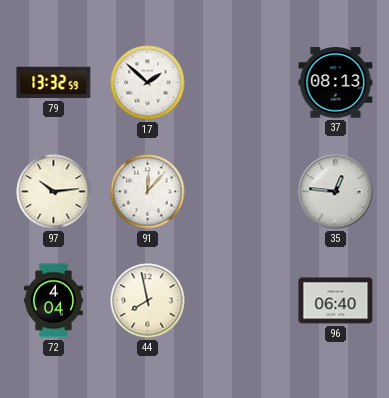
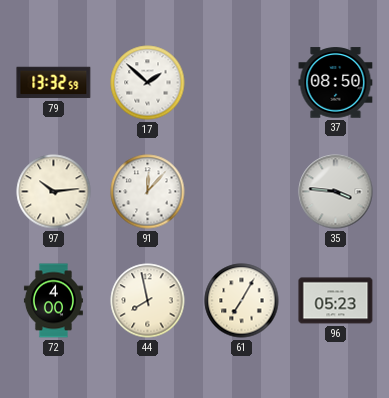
37: 08:13 -> 08:50
35: 12:46 -> 3:46
72: 4:04 -> 4:00
61: none -> 7:05
96: 06:40 -> 05:23
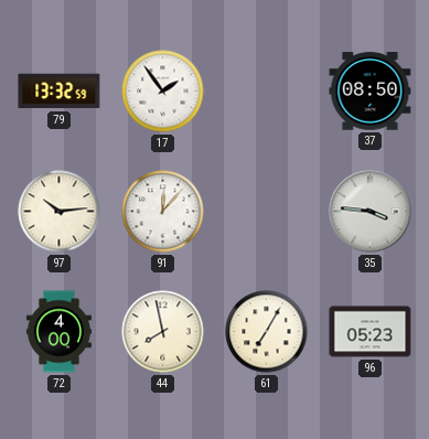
17: 1:52 -> 1:54
